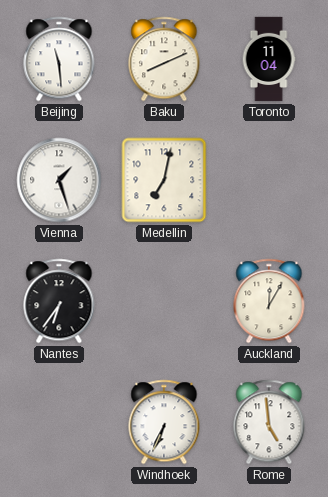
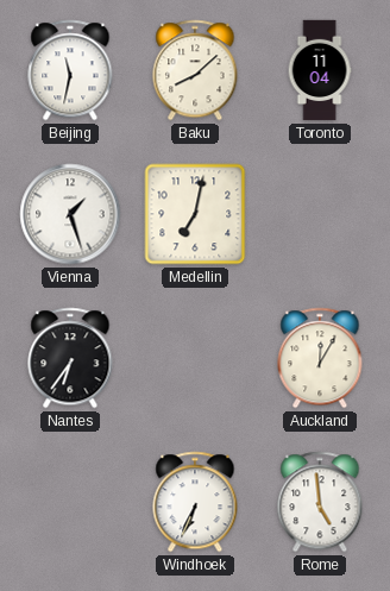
Beijing: 11:29 -> 11:32
Baku: 8:11 -> 8:08
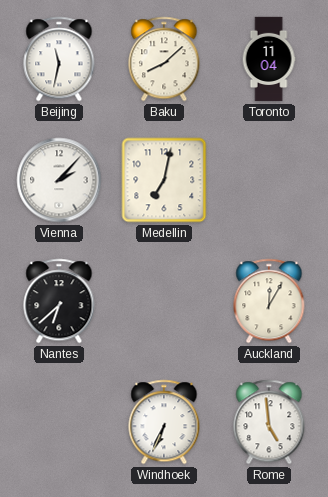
Vienna: 1:27 -> 2:07
Nantes: 6:36 -> 6:38
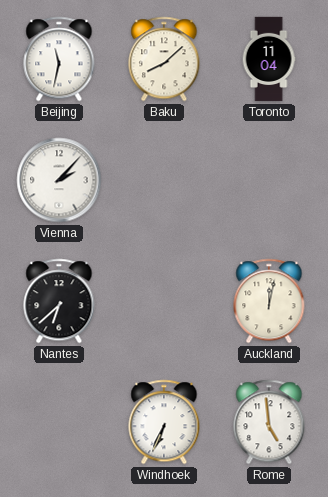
Medellin: 7:02 -> none
Auckland: 12:05 -> 12:02
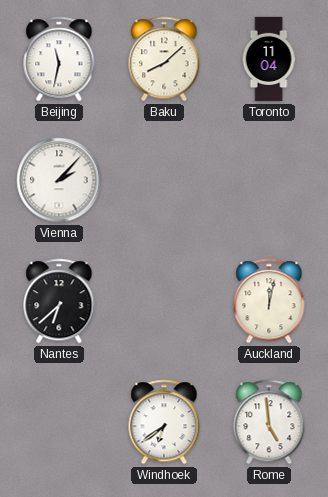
Windhoek: 6:34 -> 6:39
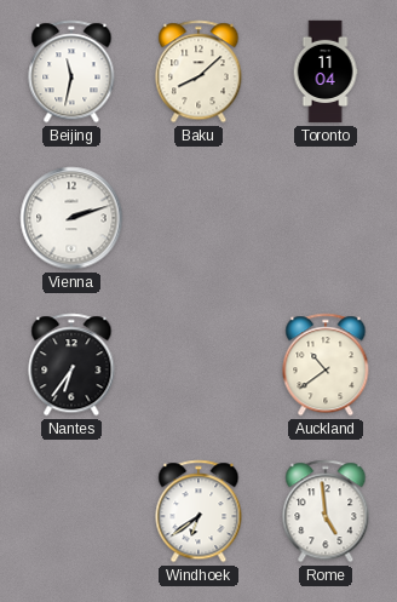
Vienna: 2:07 -> 2:12
Nantes: 6:38 -> 6:36
Auckland: 12:02 -> 10:39
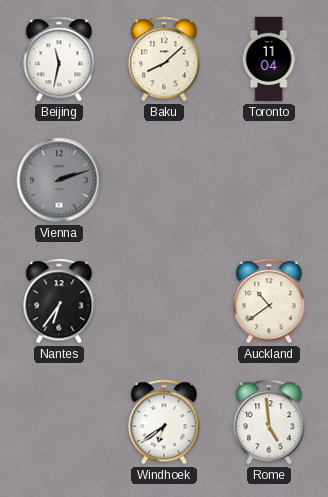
Vienna dial: white -> grey
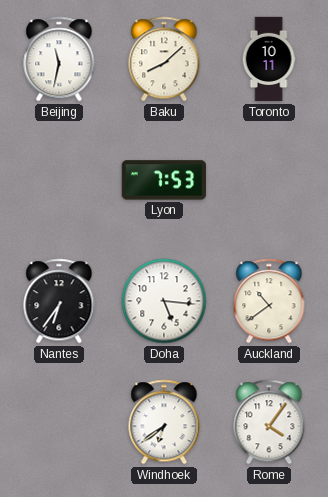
Toronto: 11:04 -> 10:11
Vienna: 2:12 -> none
Lyon: none -> 7:53
Doha: none -> 5:16
Rome: 4:59 -> 4:06
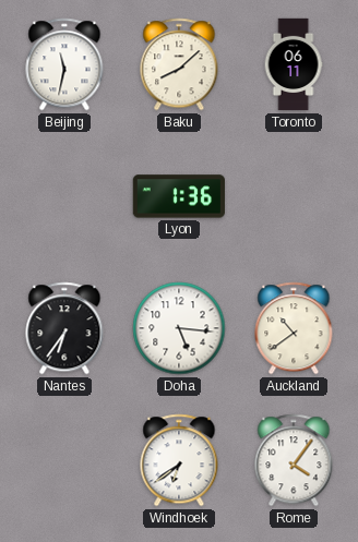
Toronto: 10:11 -> 06:11
Lyon: 7:53 -> 1:36
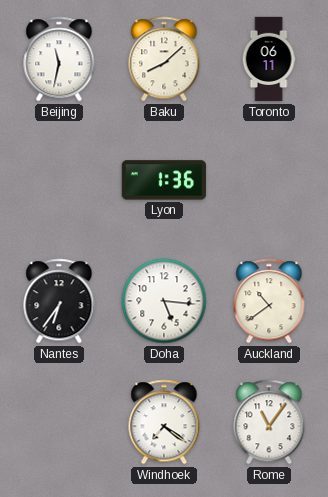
Windhoek: 6:39 -> 7:21
Rome: 4:06 -> 11:06
